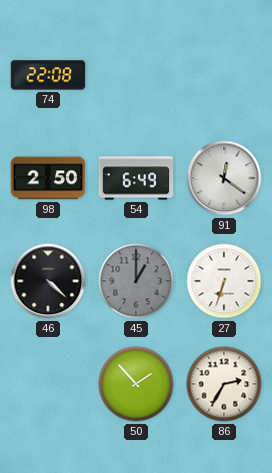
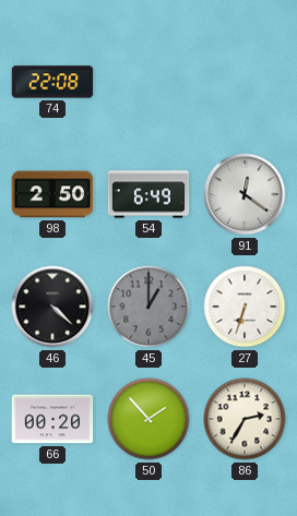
66: none -> 00:20
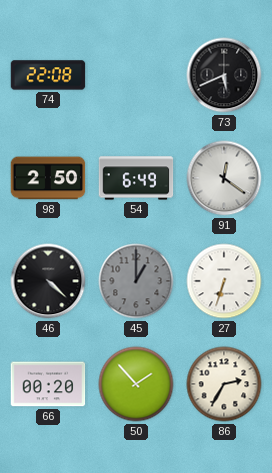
73: none -> 5:41
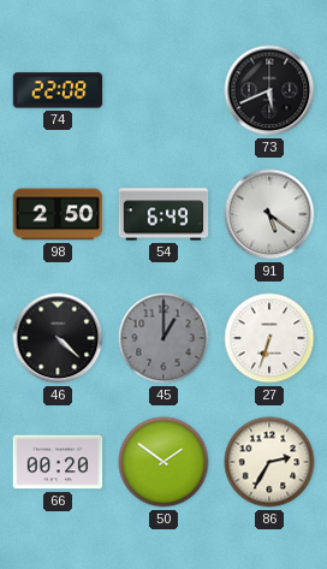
91: 12:21 -> 5:21
50: 1:53 -> 1:51
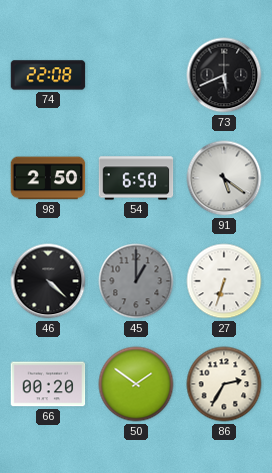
54: 6:49 -> 6:50
